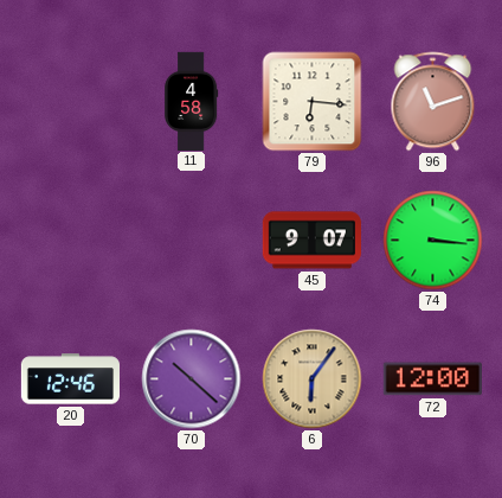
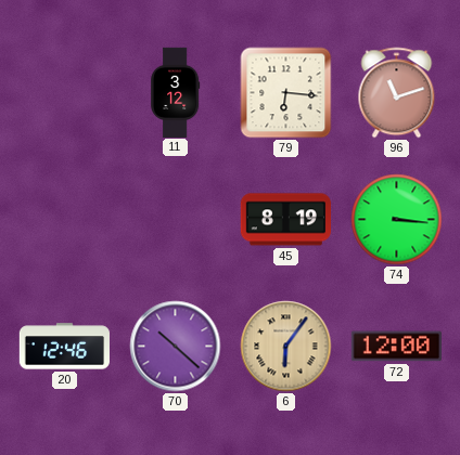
11: 4:58 -> 3:12
45: 9:07 -> 8:19
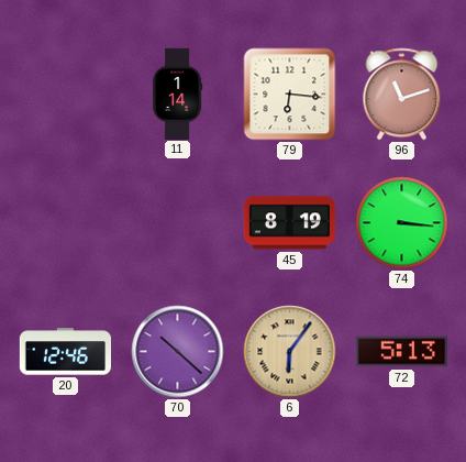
11: 3:12 -> 1:14
72: 12:00 -> 5:13
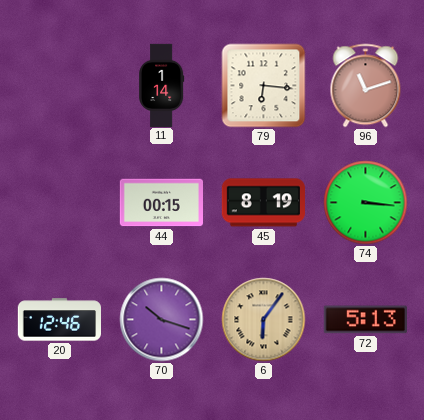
44: none -> 00:15
70: 10:22 -> 10:18
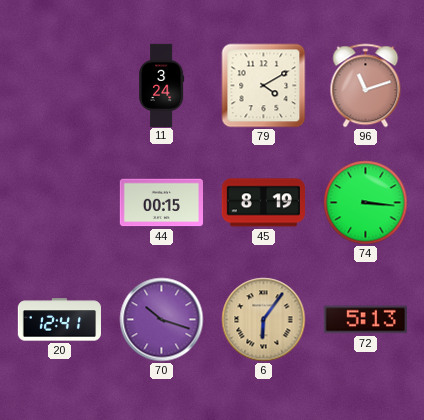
11: 1:14 -> 3:24
79: 6:16 -> 4:10
20: 12:46 -> 12:41
